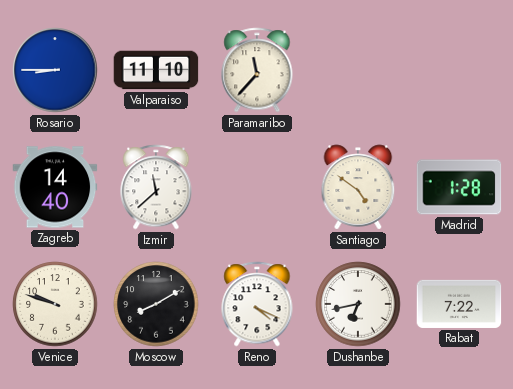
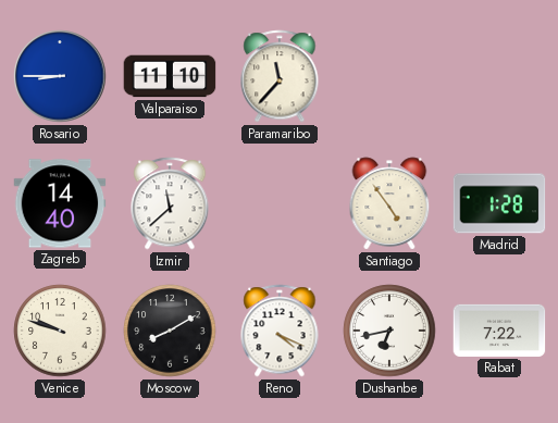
Santiago: 4:51 -> 4:54
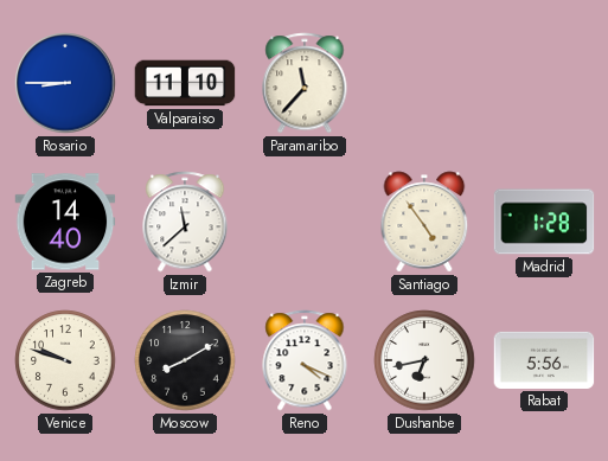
Rabat: 7:22 -> 5:56
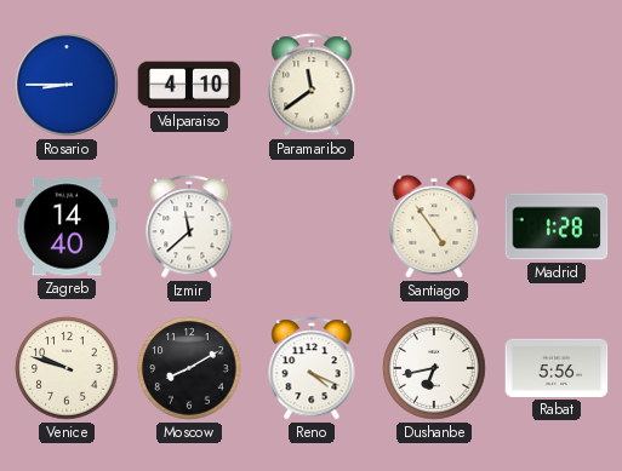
Valparaiso: 11:10 -> 4:10
Paramaribo: 11:37 -> 11:39
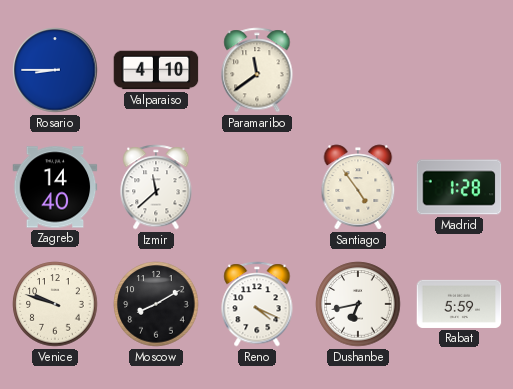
Rabat: 5:56 -> 5:59
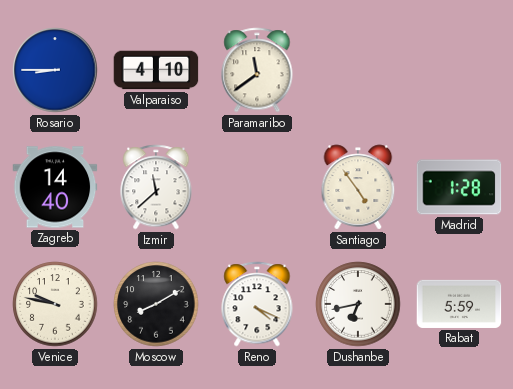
Venice: 9:48 -> 9:47
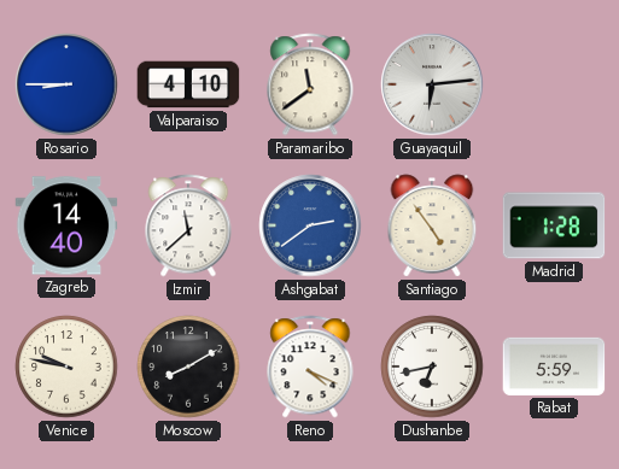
Guayaquil: none -> 6:14
Ashgabat: none -> 2:39
